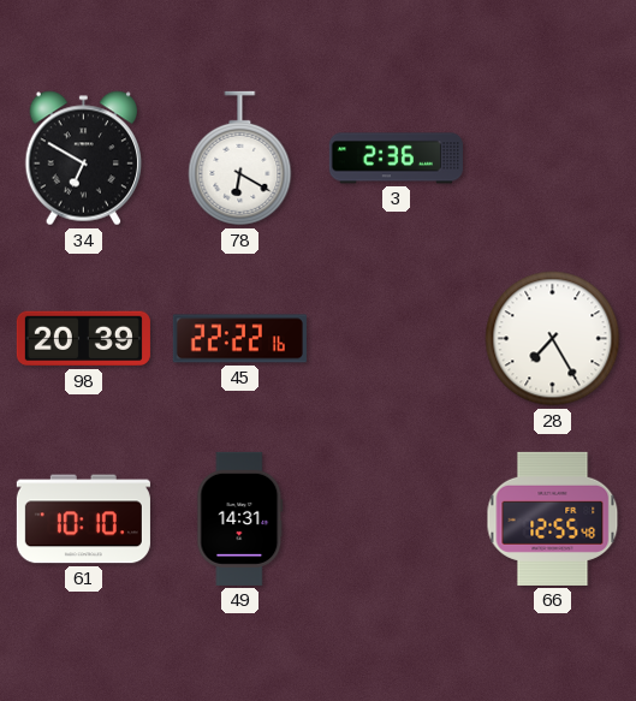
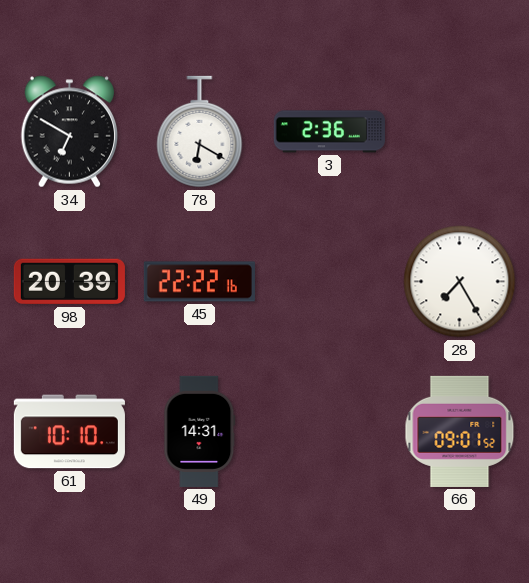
66: 12:55 -> 09:01
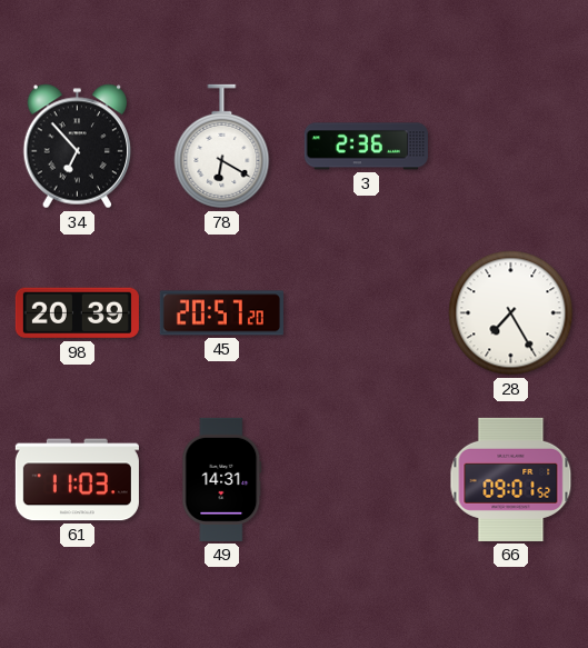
34: 6:50 -> 6:53
45: 22:22 -> 20:57
61: 10:10 -> 11:03
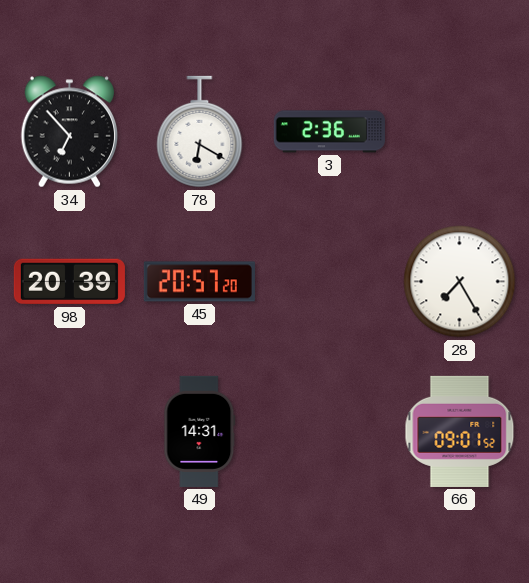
61: 11:03 -> none
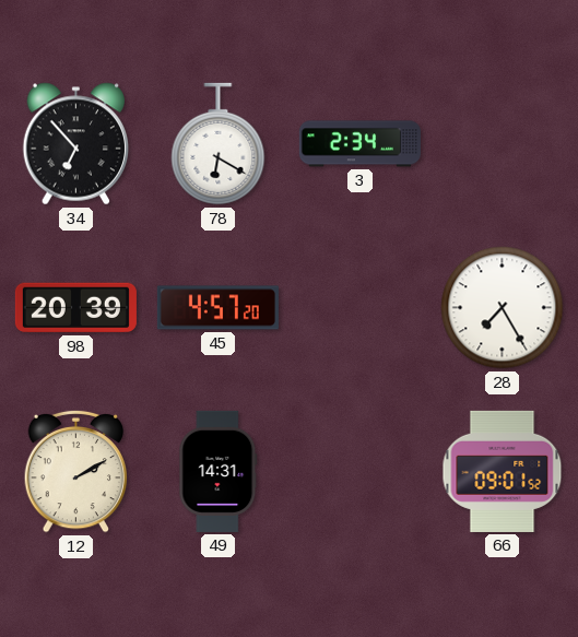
3: 2:36 -> 2:34
45: 20:57 -> 4:57
12: none -> 2:10
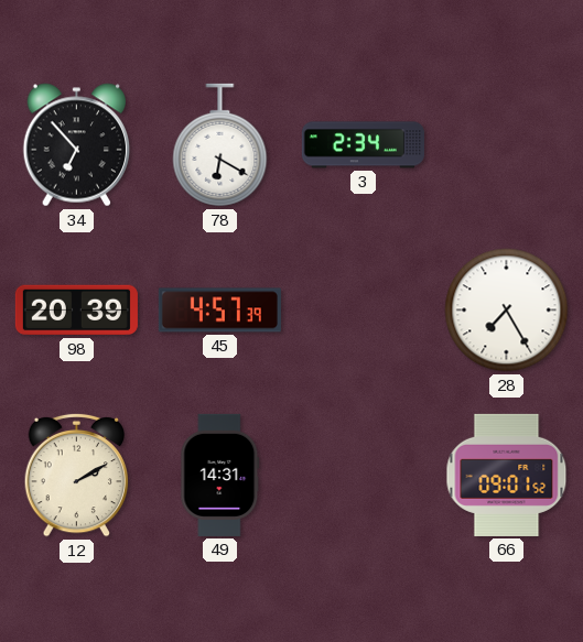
45: 4:57:20 -> 4:57:39
